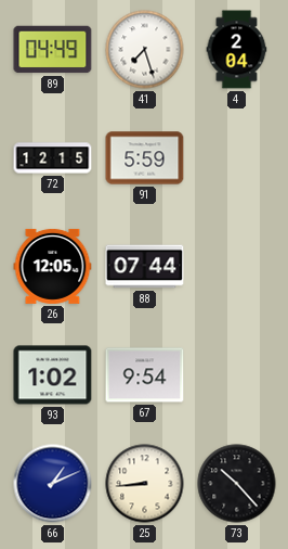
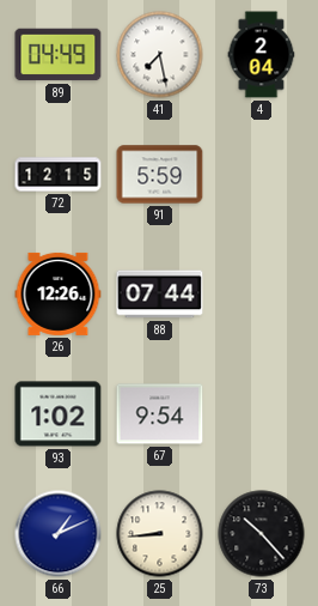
41: 7:27 -> 7:28
26: 12:05 -> 12:26
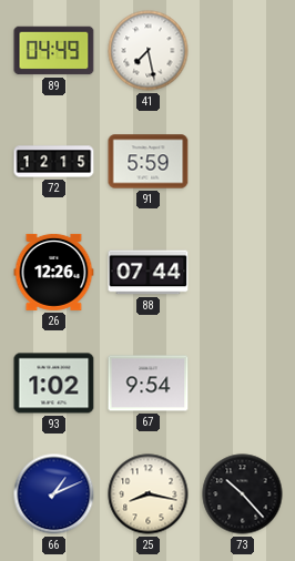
4: 2:04 -> none
25: 8:44 -> 8:17
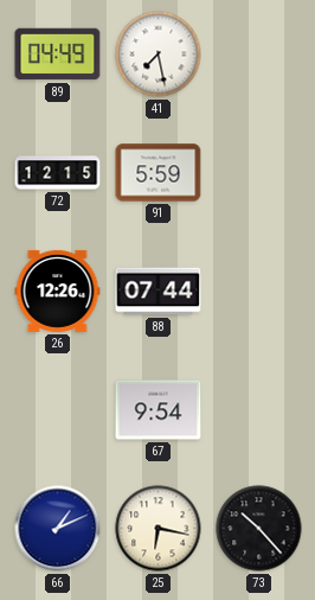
93: 1:02 -> none
25: 8:17 -> 6:17
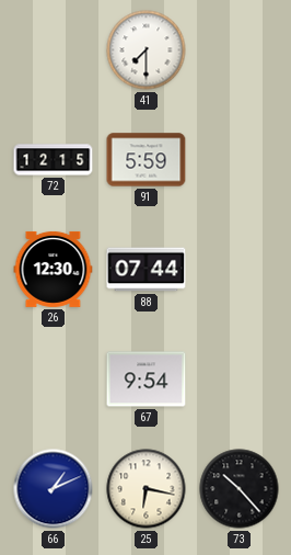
89: 04:49 -> none
41: 7:28 -> 7:30
26: 12:26 -> 12:30
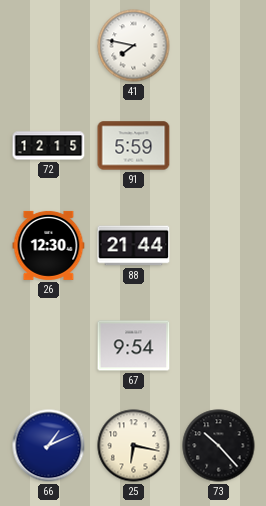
41: 7:30 -> 7:47
88: 07:44 -> 21:44
